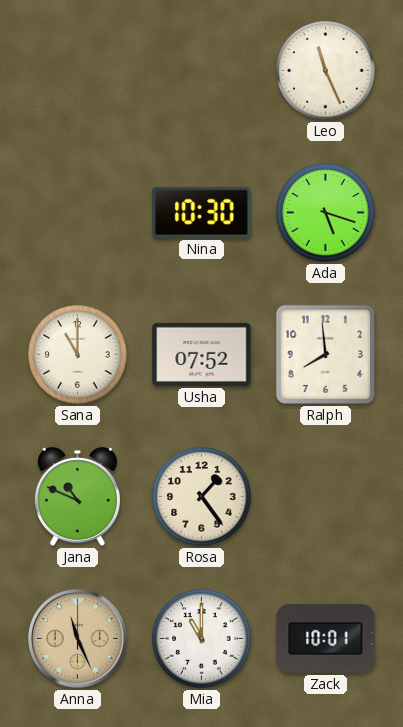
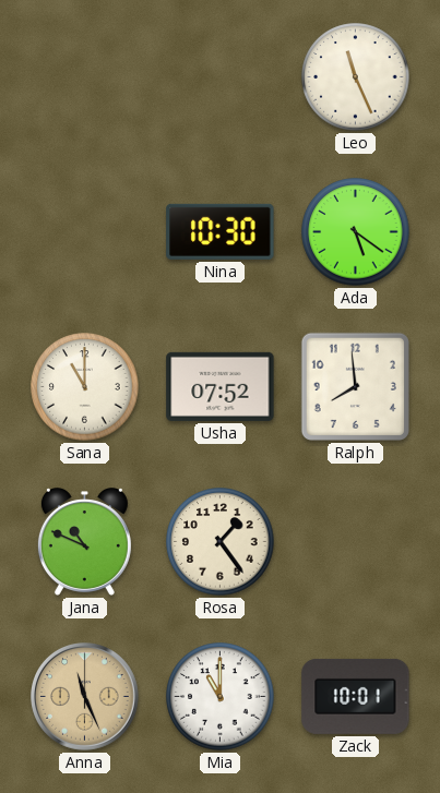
Ada: 5:18 -> 5:21
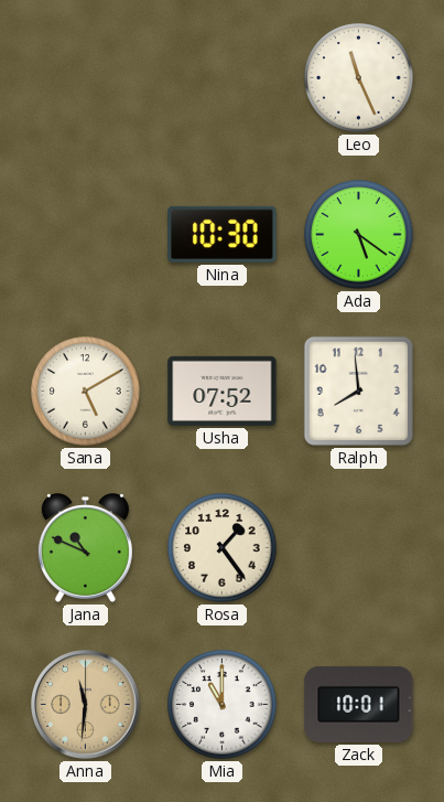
Sana: 11:00 -> 5:10
Anna: 11:26 -> 11:31
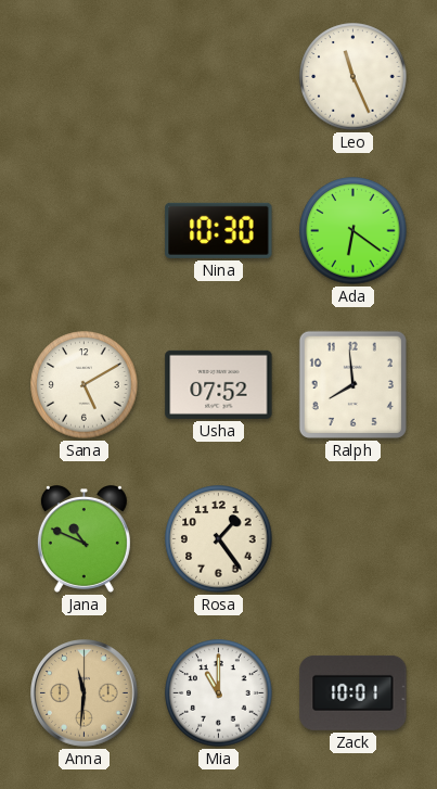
Ada: 5:21 -> 6:21
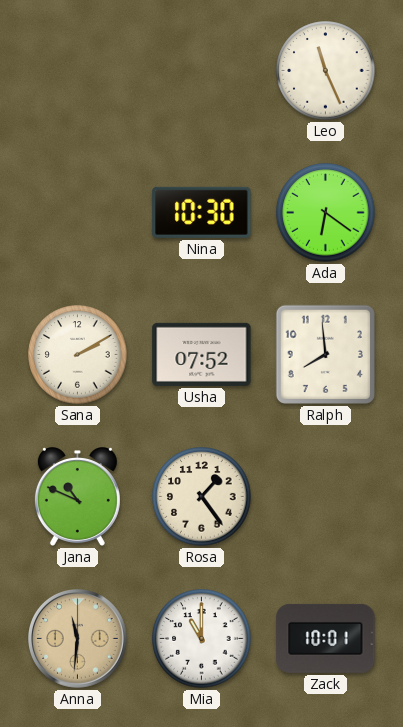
Sana: 5:10 -> 2:10
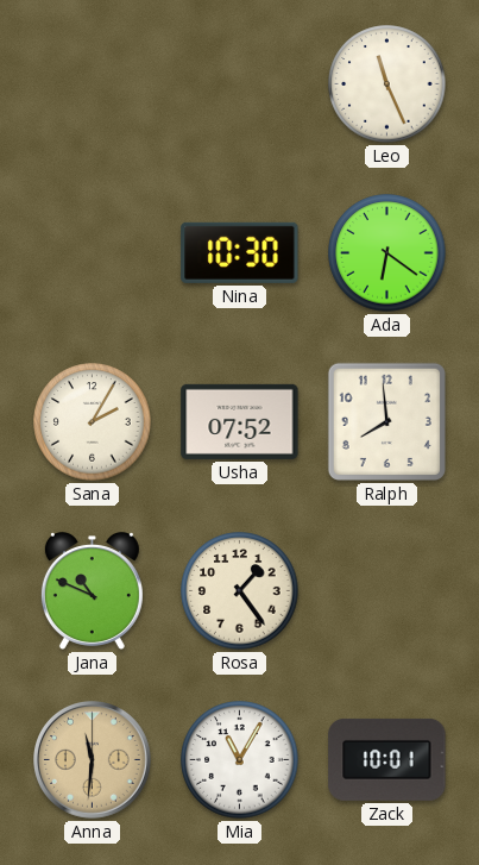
Sana: 2:10 -> 2:05
Mia: 11:00 -> 11:05
